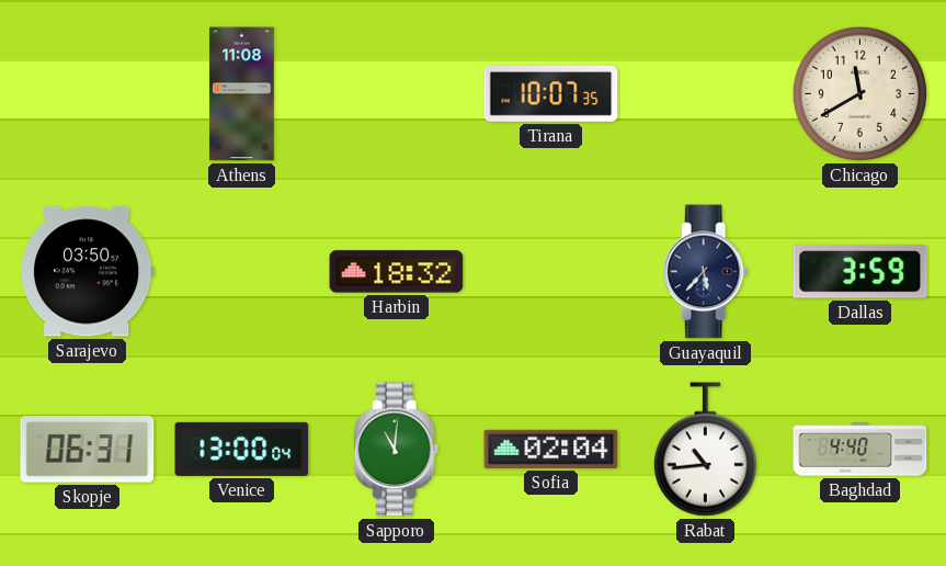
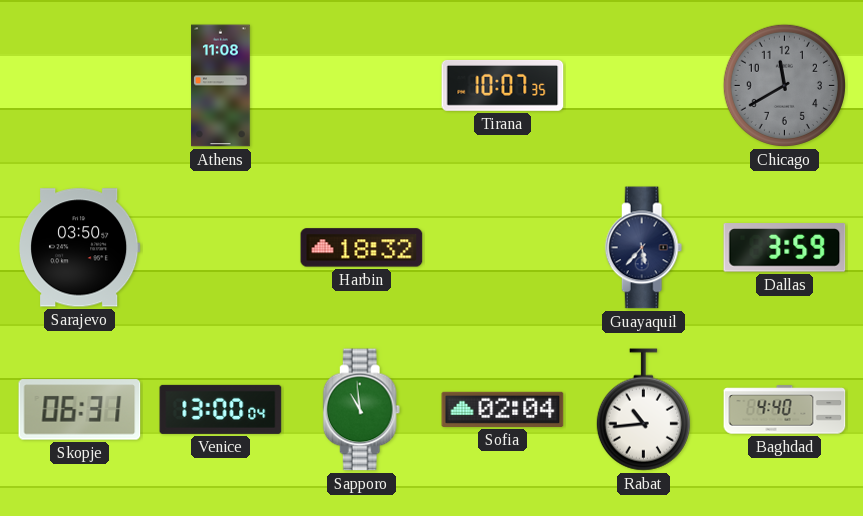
Chicago dial: cream -> grey
Sapporo: 11:01 -> 10:59
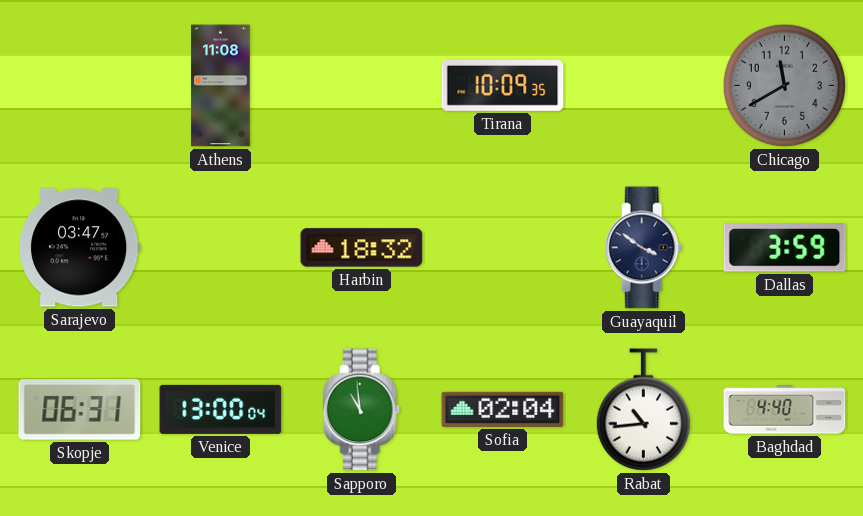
Tirana: 10:07 -> 10:09
Sarajevo: 03:50 -> 03:47
Guayaquil: 5:37 -> 3:51
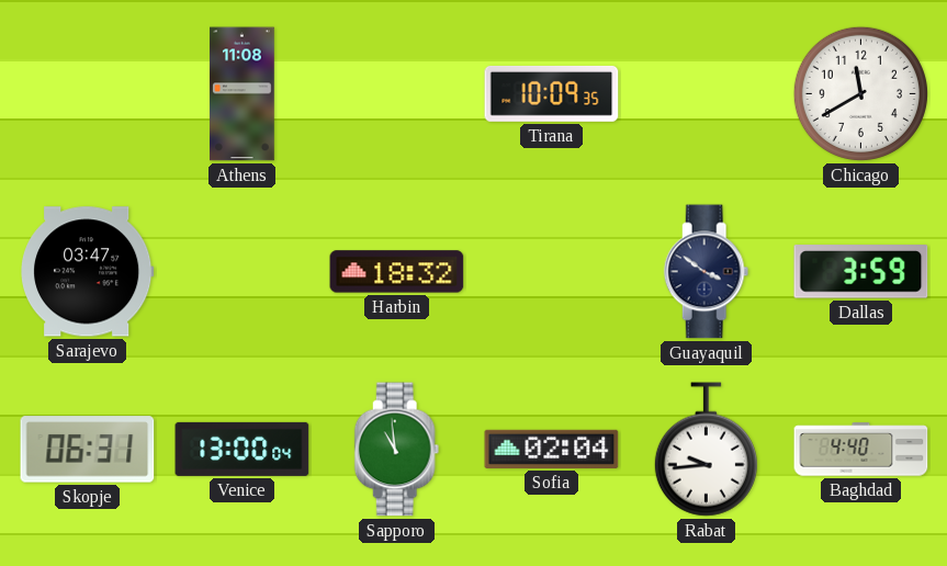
Chicago dial: grey -> white
Rabat: 10:44 -> 9:44
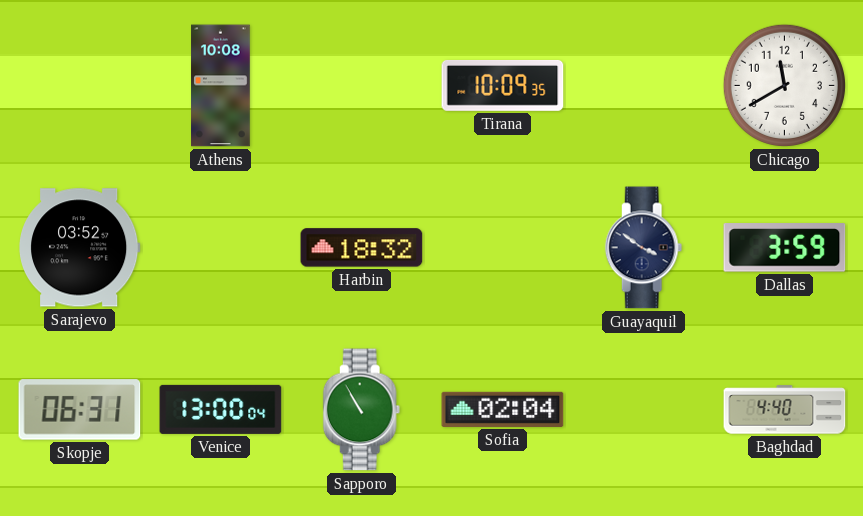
Athens: 11:08 -> 10:08
Sarajevo: 03:47 -> 03:52
Sapporo: 10:59 -> 10:55
Rabat: 9:44 -> none
